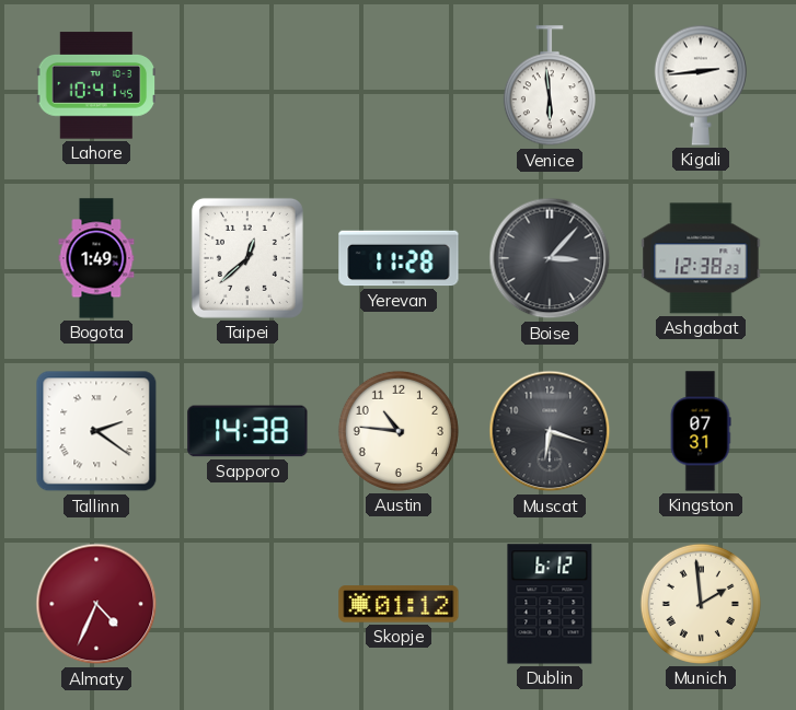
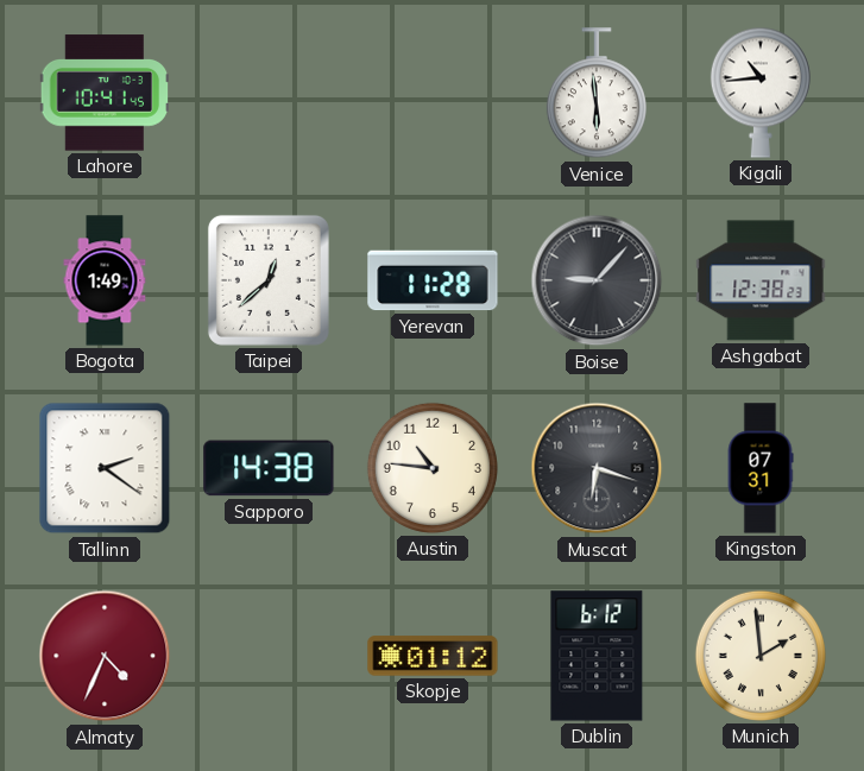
Kigali: 2:44 -> 10:44
Boise: 3:07 -> 9:07
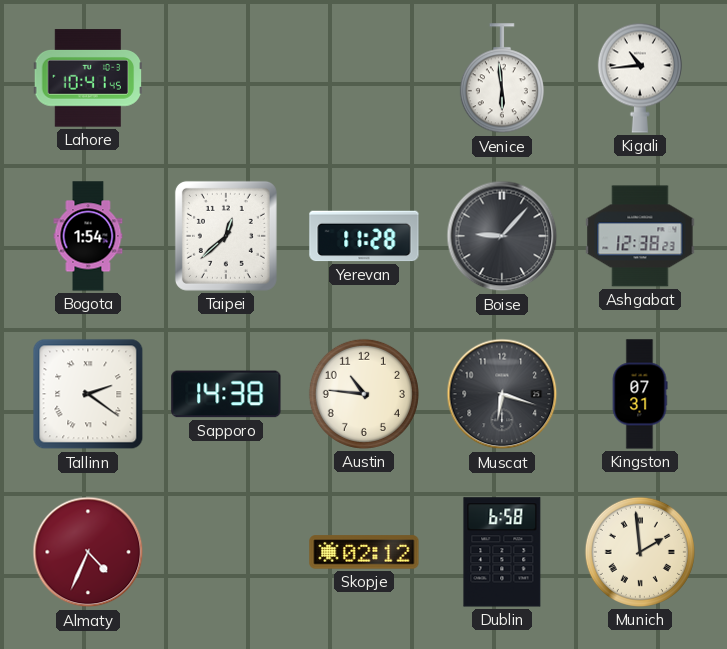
Bogota: 1:49 -> 1:54
Skopje: 01:12 -> 02:12
Dublin: 6:12 -> 6:58
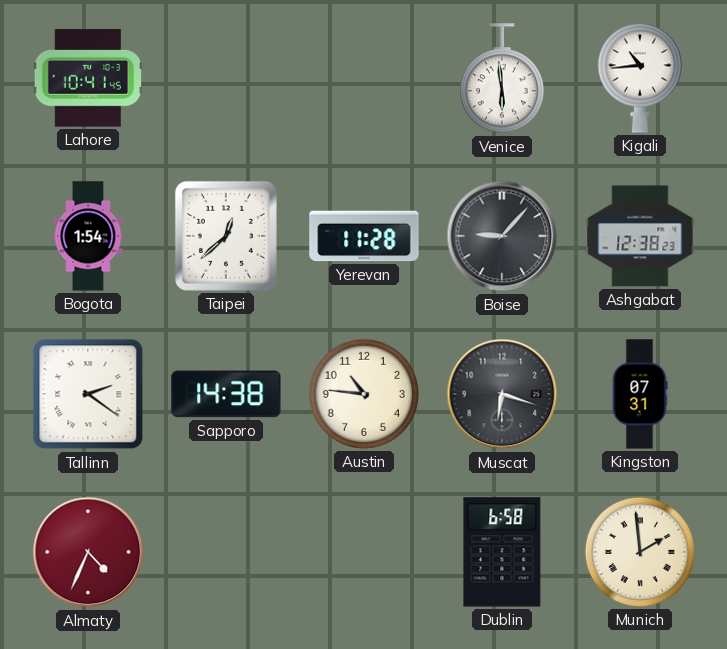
Skopje: 02:12 -> none
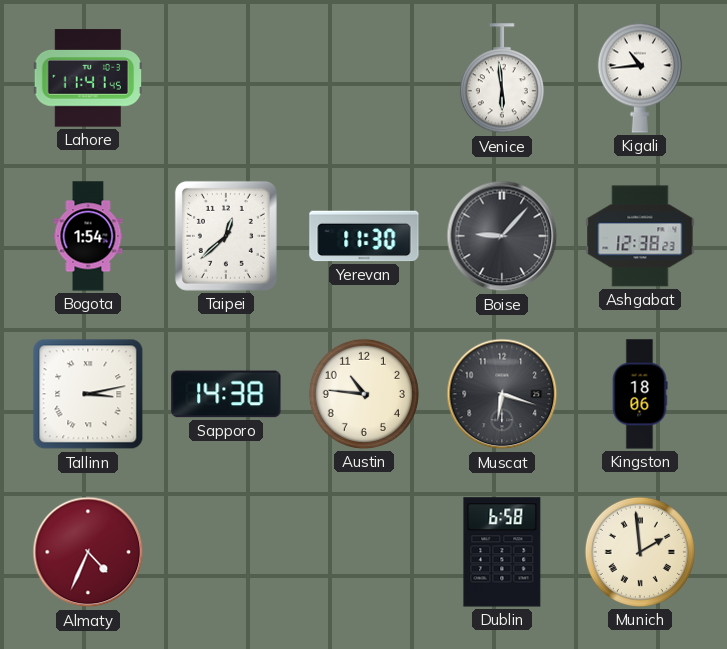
Lahore: 10:41 -> 11:41
Yerevan: 11:28 -> 11:30
Tallinn: 2:21 -> 3:13
Kingston: 07:31 -> 18:06
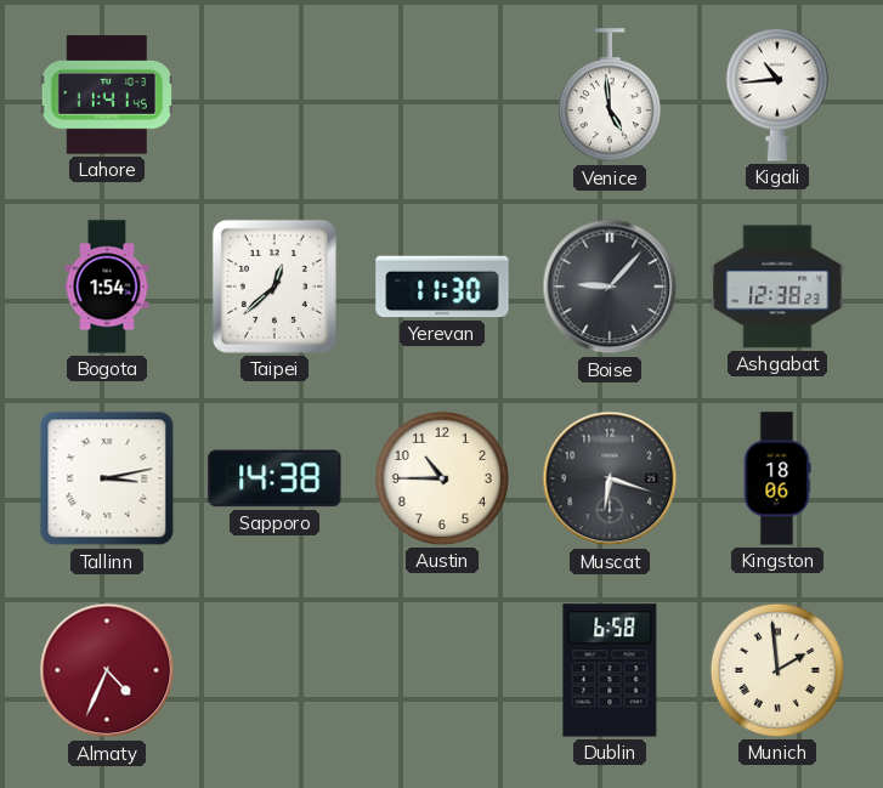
Venice: 5:59 -> 4:59
Austin: 10:46 -> 10:45
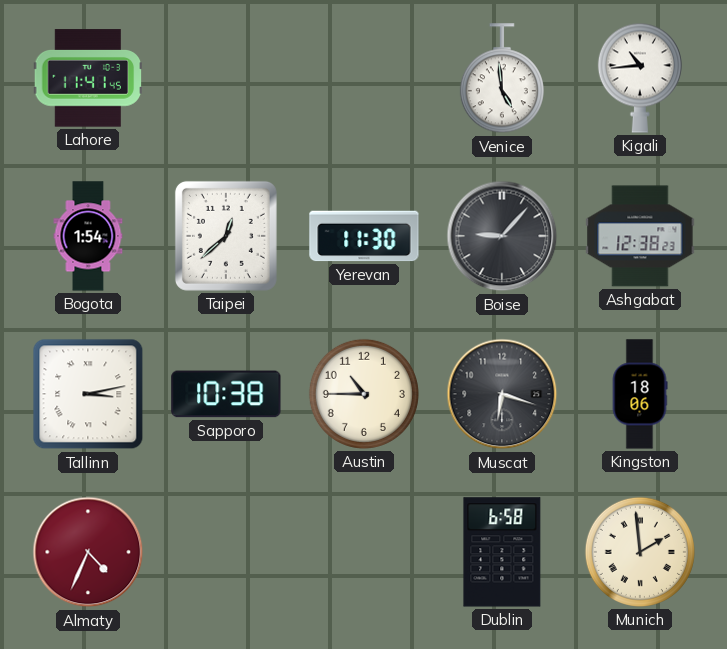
Sapporo: 14:38 -> 10:38
